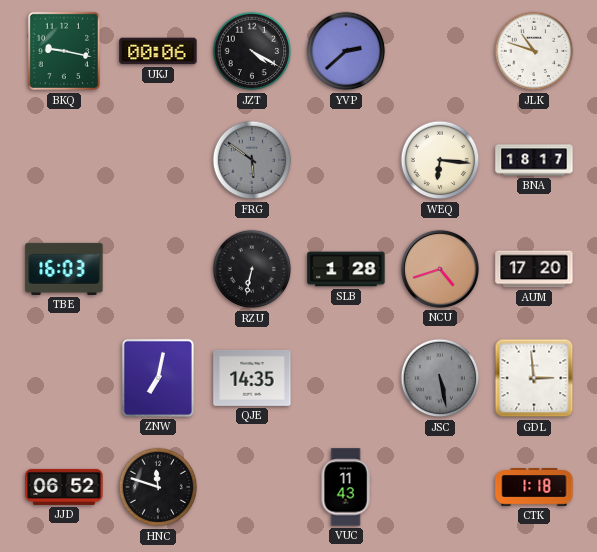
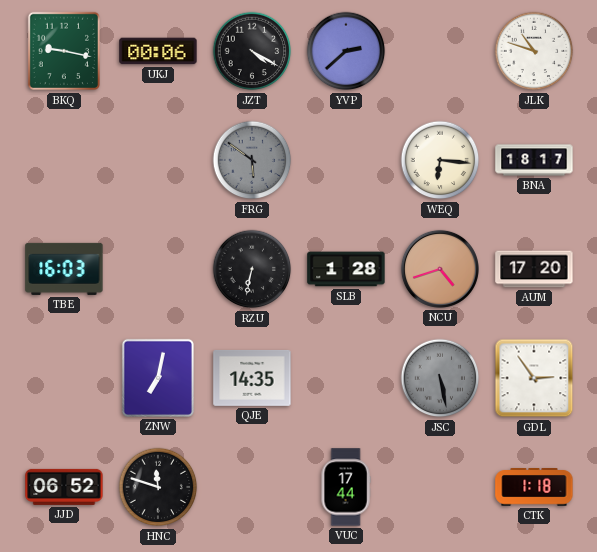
GDL: 2:59 -> 2:54
VUC: 11:43 -> 17:44
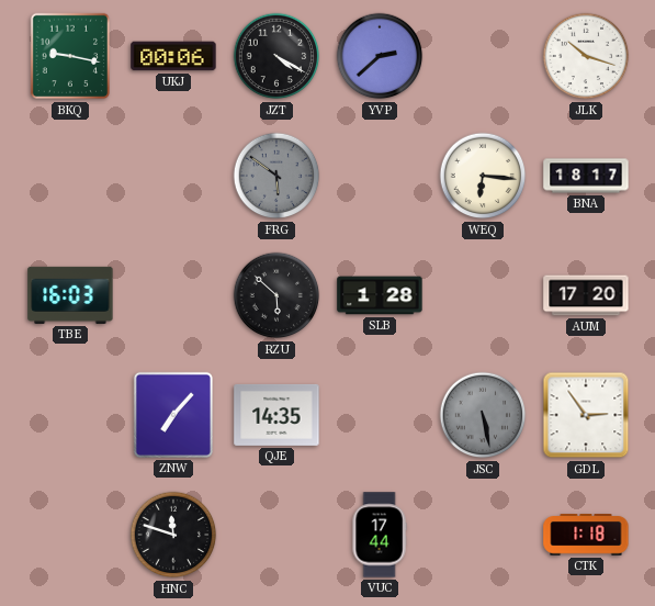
JLK: 10:48 -> 10:18
RZU: 6:32 -> 5:52
NCU: 4:42 -> none
ZNW: 7:02 -> 7:07
JJD: 06:52 -> none
